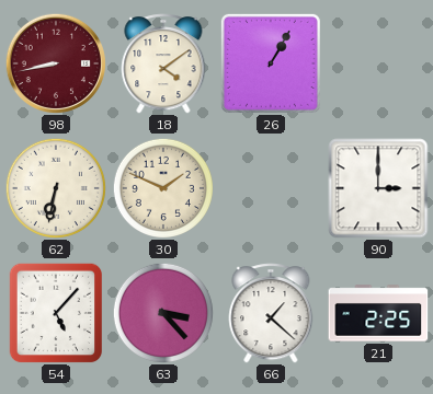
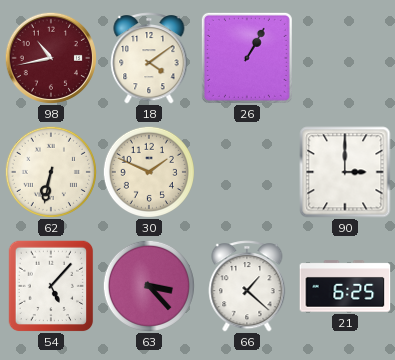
98: 8:43 -> 10:43
21: 2:25 -> 6:25
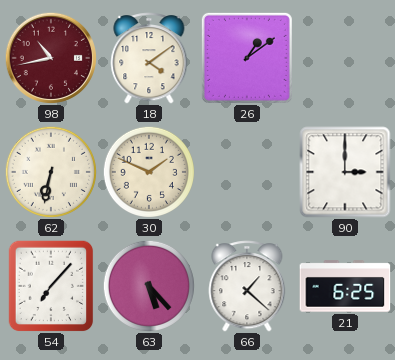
26: 1:05 -> 1:09
54: 5:07 -> 7:07
63: 3:23 -> 5:23
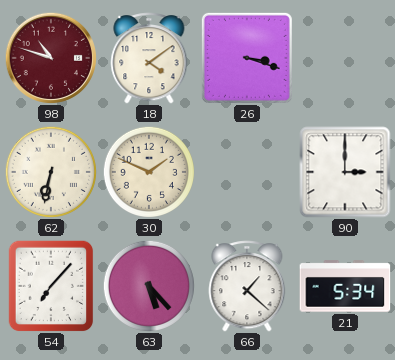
98: 10:43 -> 10:48
26: 1:09 -> 3:18
21: 6:25 -> 5:34
